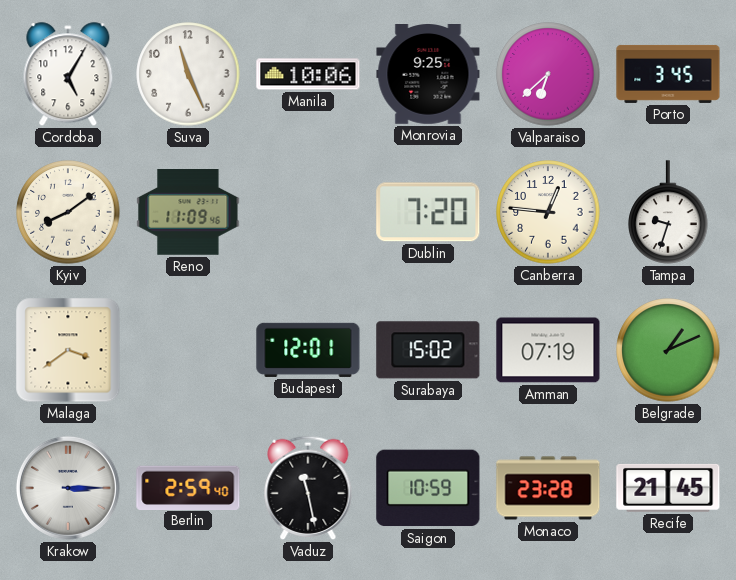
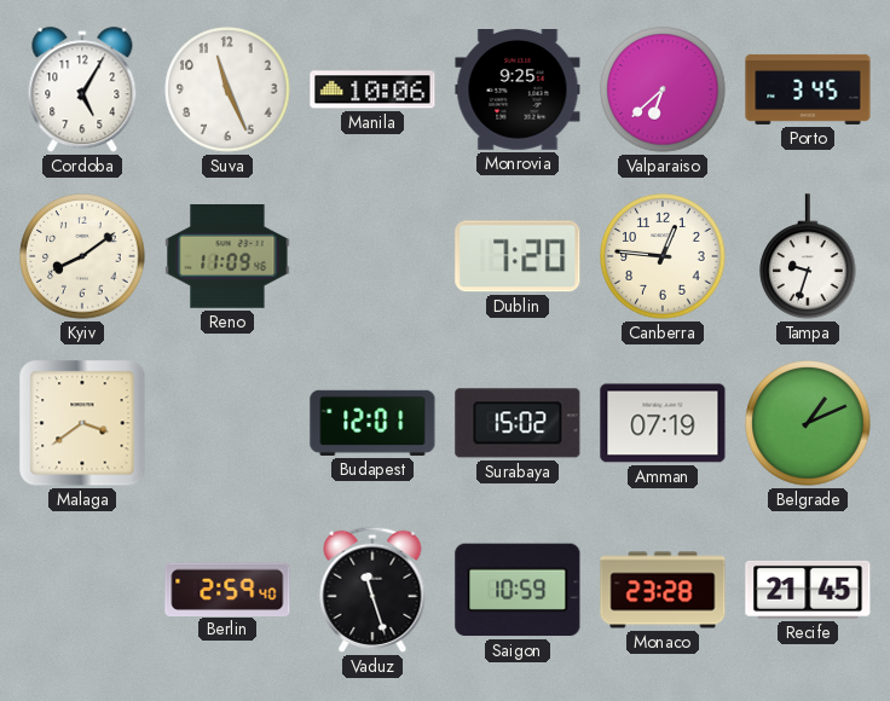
Krakow: 3:15 -> none
Vaduz: 11:28 -> 11:27
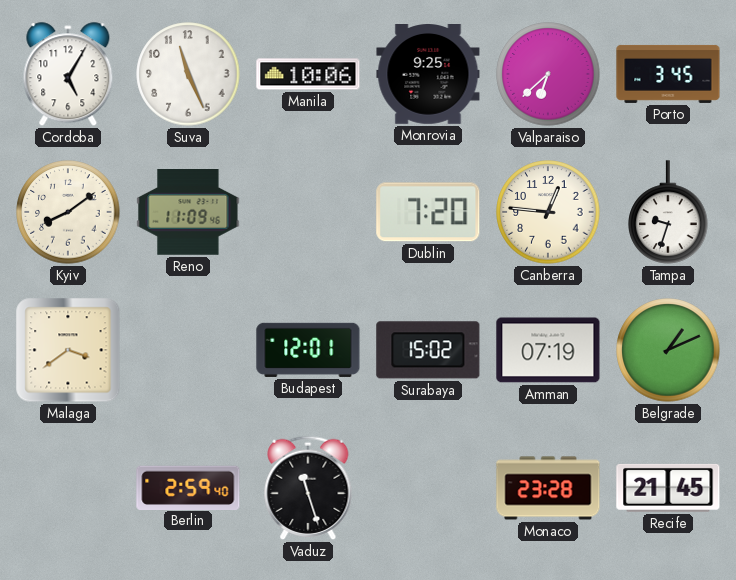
Saigon: 10:59 -> none
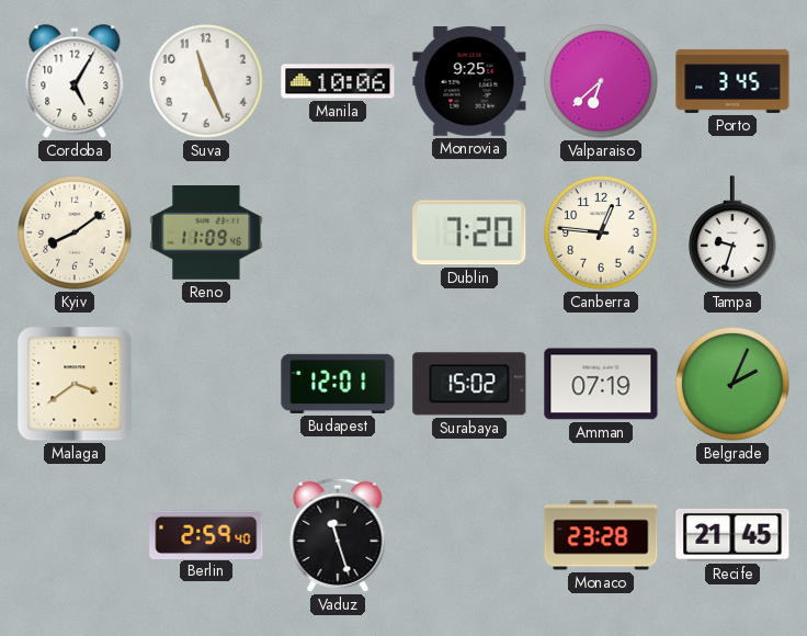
Belgrade: 1:11 -> 2:04
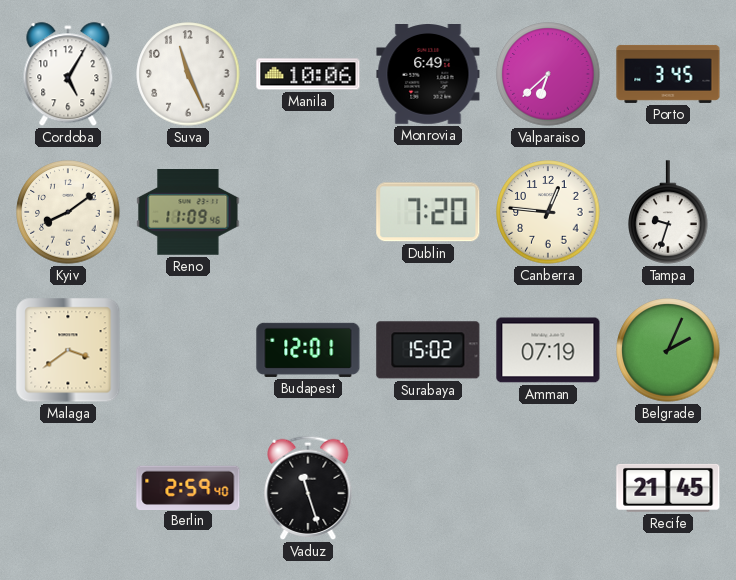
Monrovia: 9:25 -> 6:49
Monaco: 23:28 -> none
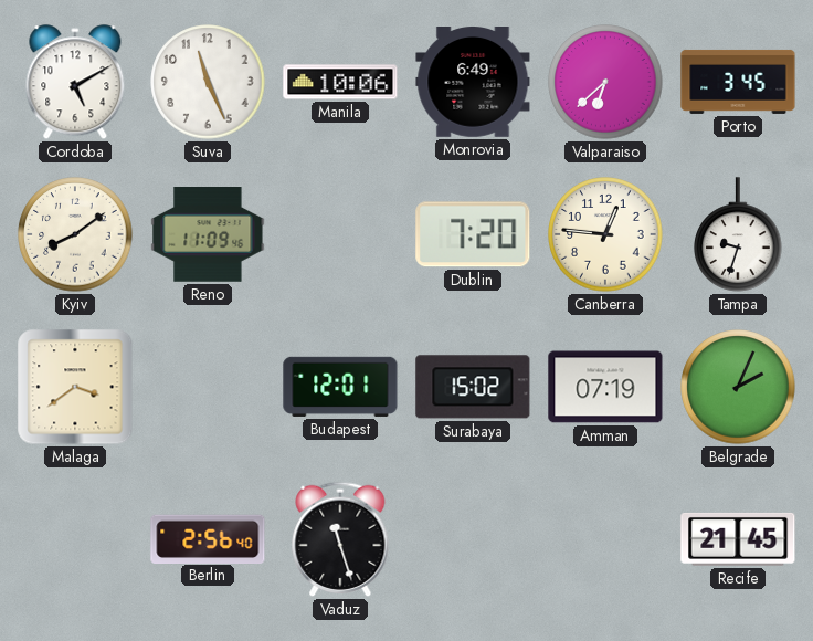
Cordoba: 5:05 -> 5:10
Berlin: 2:59 -> 2:56
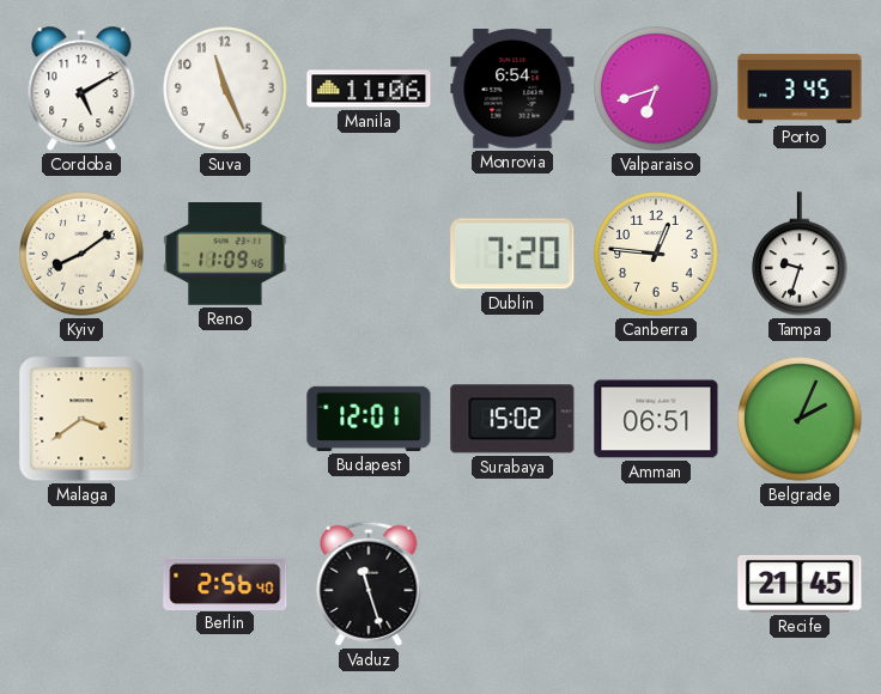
Manila: 10:06 -> 11:06
Monrovia: 6:49 -> 6:54
Valparaiso: 6:38 -> 6:42
Amman: 07:19 -> 06:51
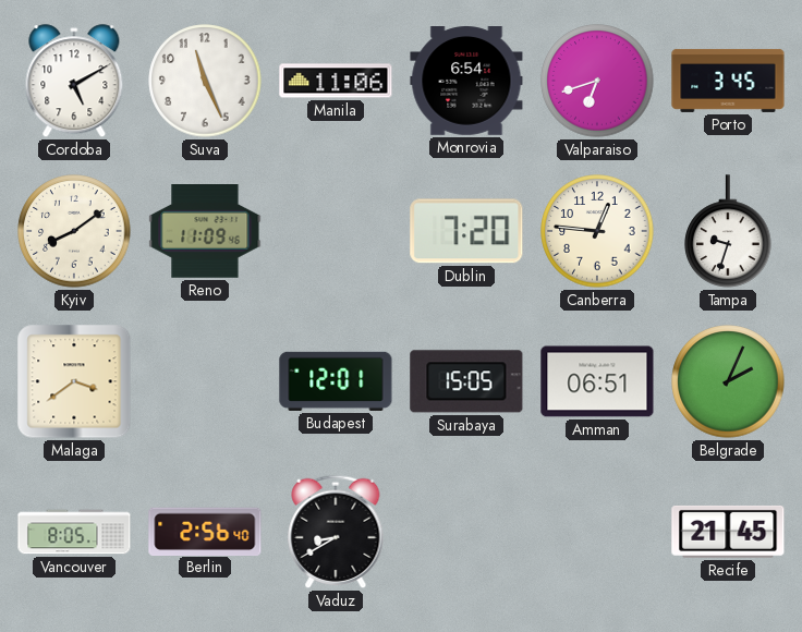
Surabaya: 15:02 -> 15:05
Vancouver: none -> 8:05
Vaduz: 11:27 -> 8:40
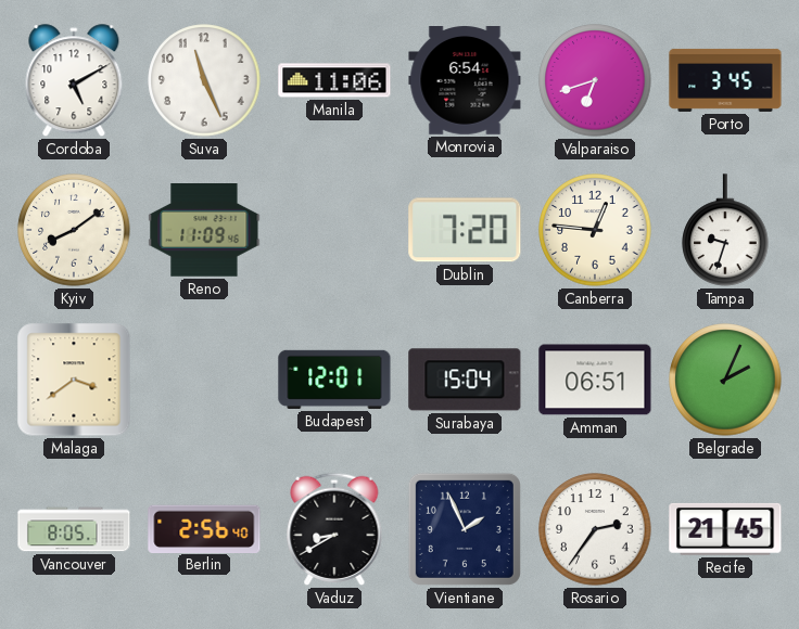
Surabaya: 15:05 -> 15:04
Vientiane: none -> 1:56
Rosario: none -> 2:36
